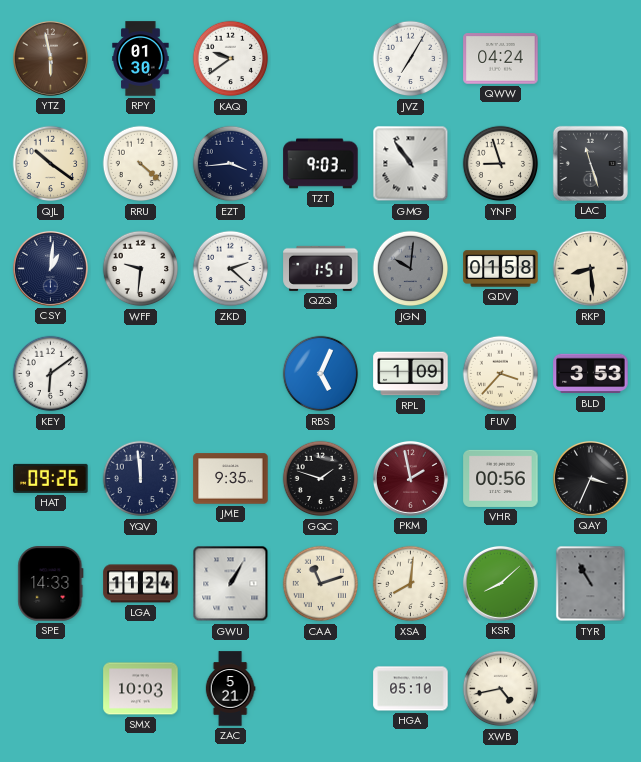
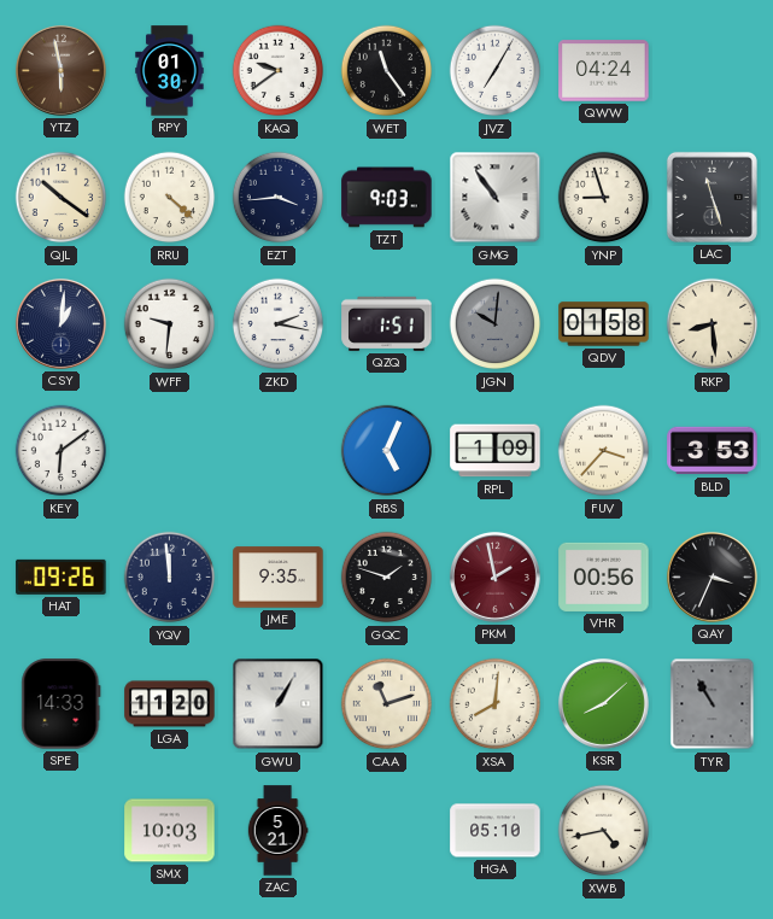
WET: none -> 11:24
ZKD: 2:22 -> 2:17
LGA: 11:24 -> 11:20
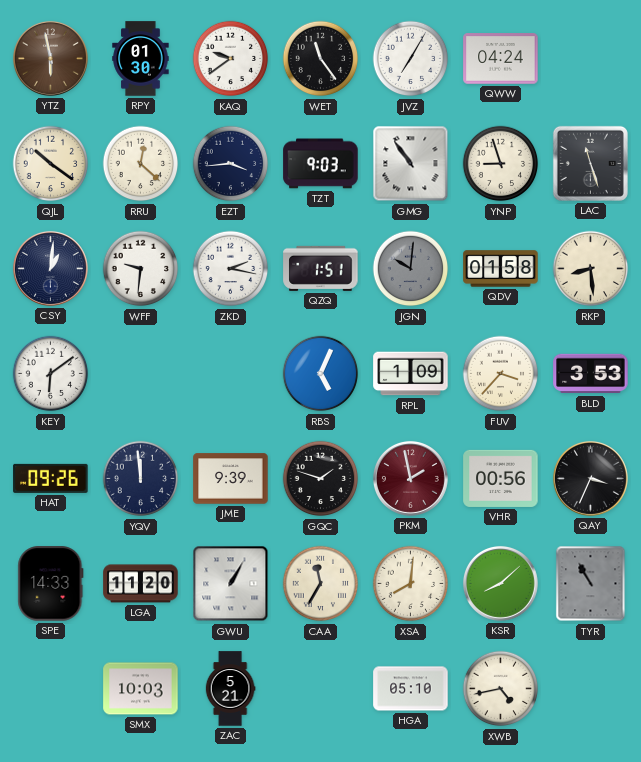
RRU: 4:22 -> 12:22
JME: 9:35 -> 9:39
CAA: 11:12 -> 11:35
